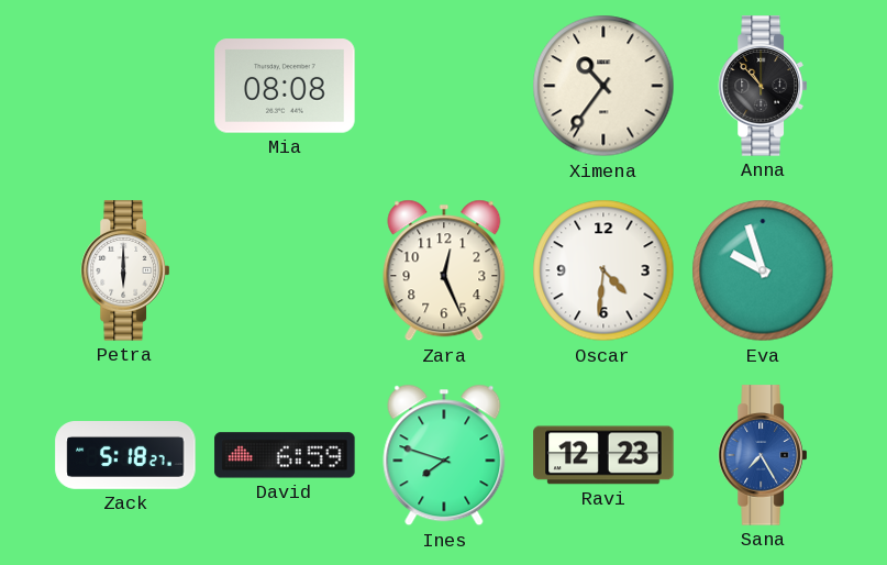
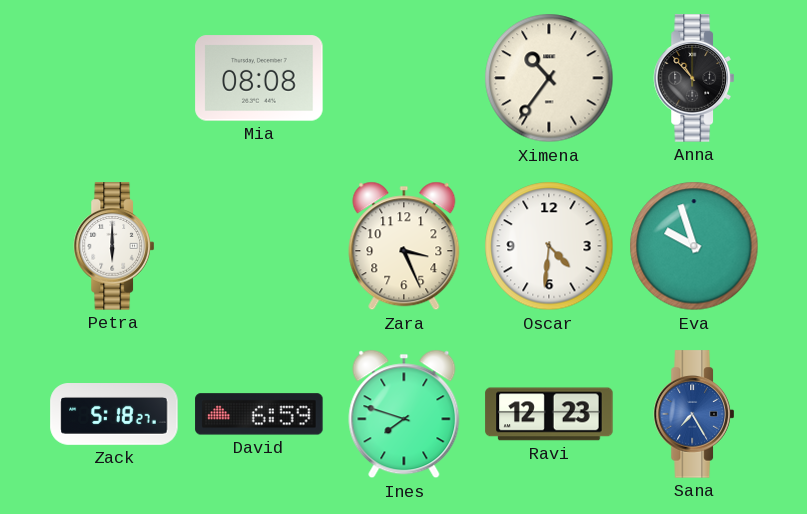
Zara: 12:26 -> 3:26
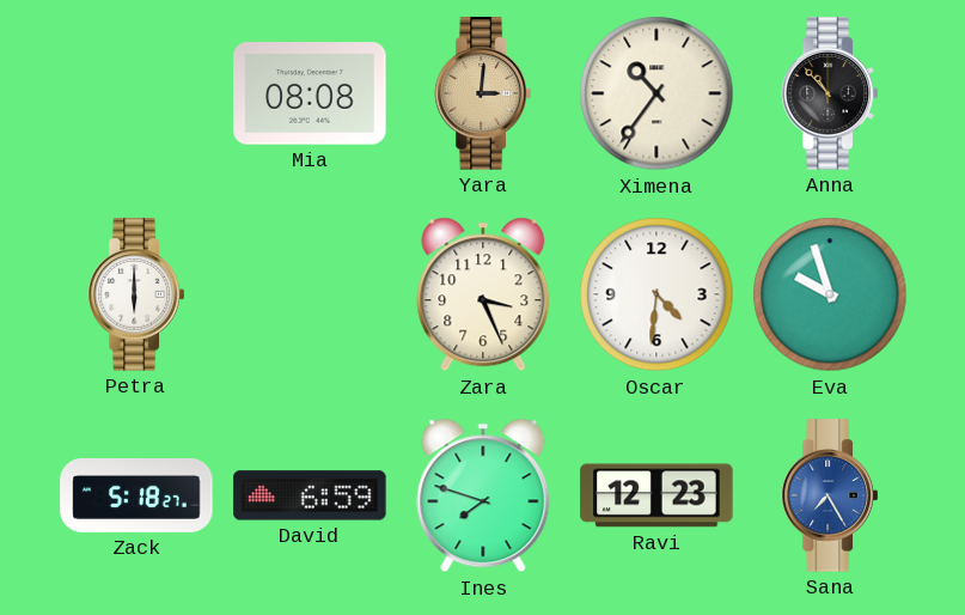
Yara: none -> 3:01
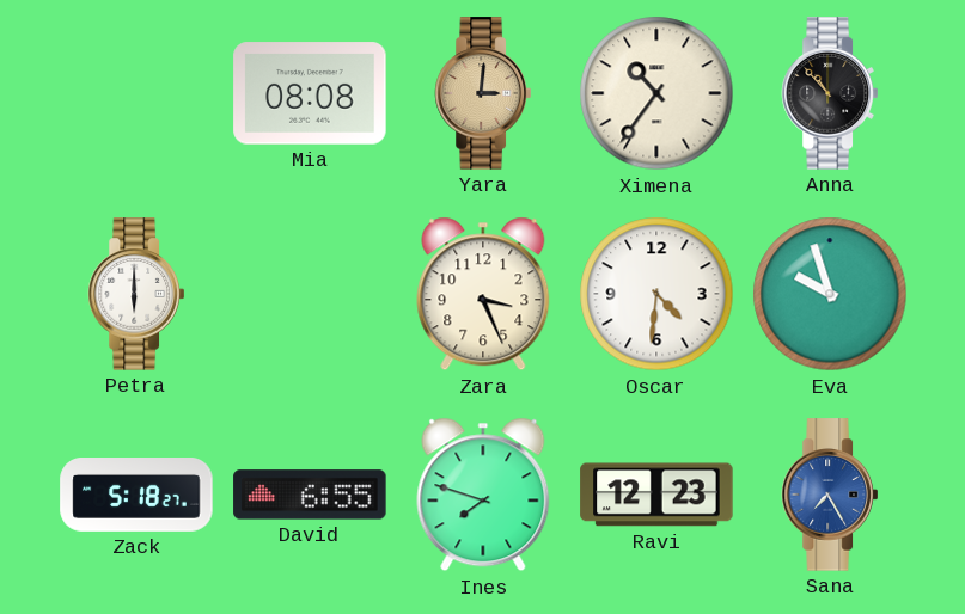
David: 6:59 -> 6:55
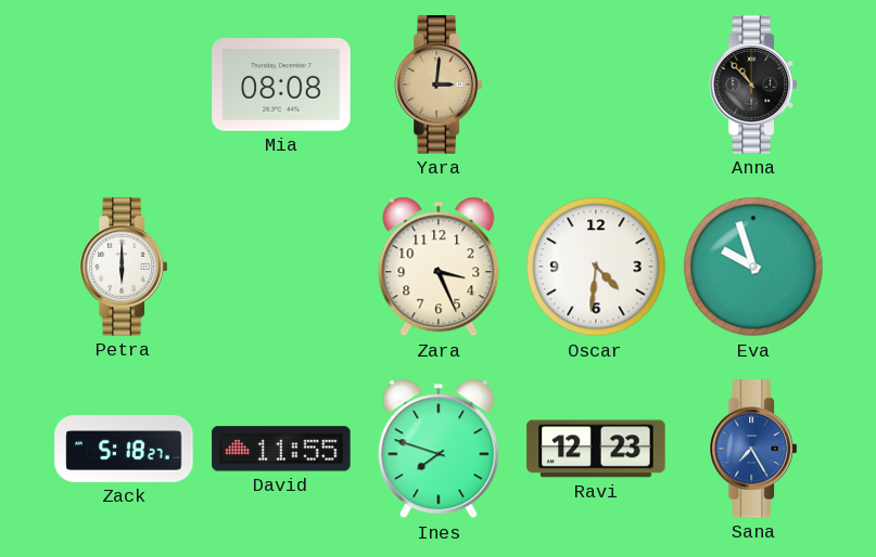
Ximena: 10:36 -> none
David: 6:55 -> 11:55
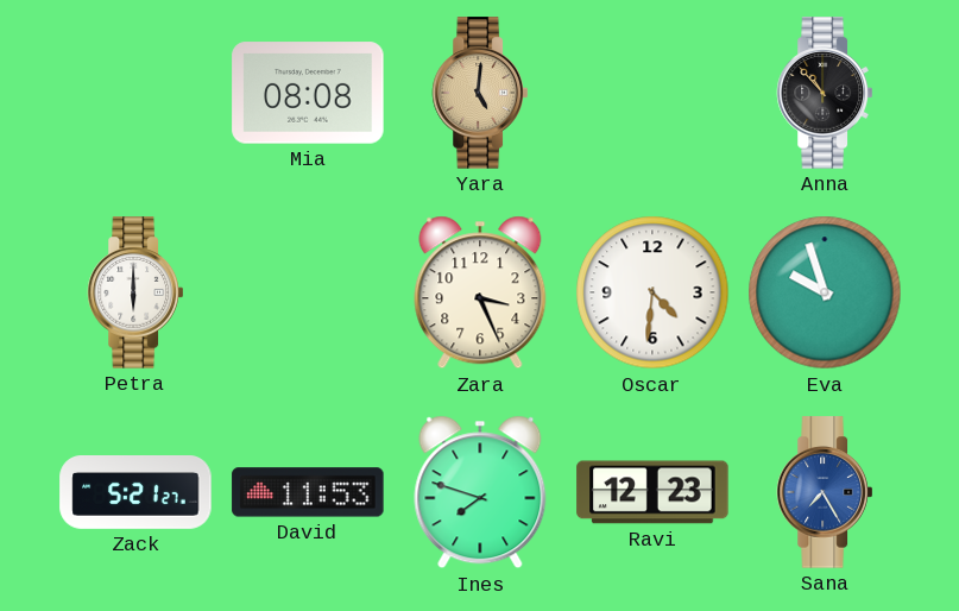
Yara: 3:01 -> 5:01
Zack: 5:18 -> 5:21
David: 11:55 -> 11:53
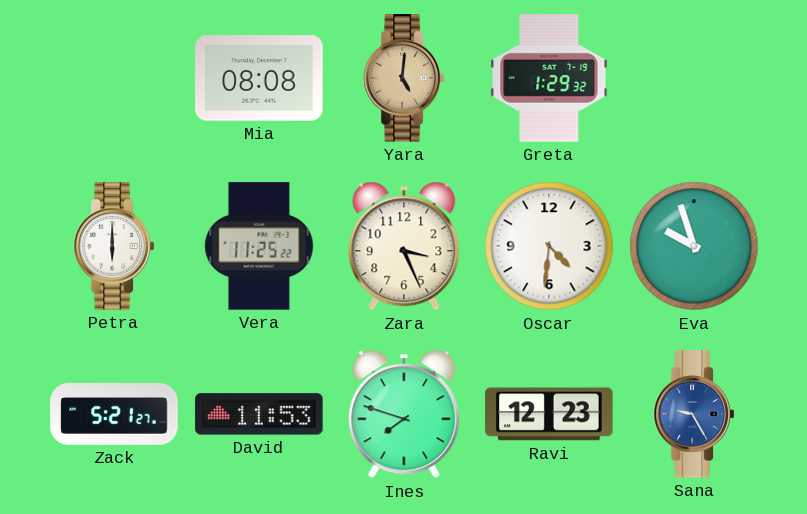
Greta: none -> 1:29
Anna: 10:53 -> none
Vera: none -> 11:25
Sana: 7:25 -> 9:25
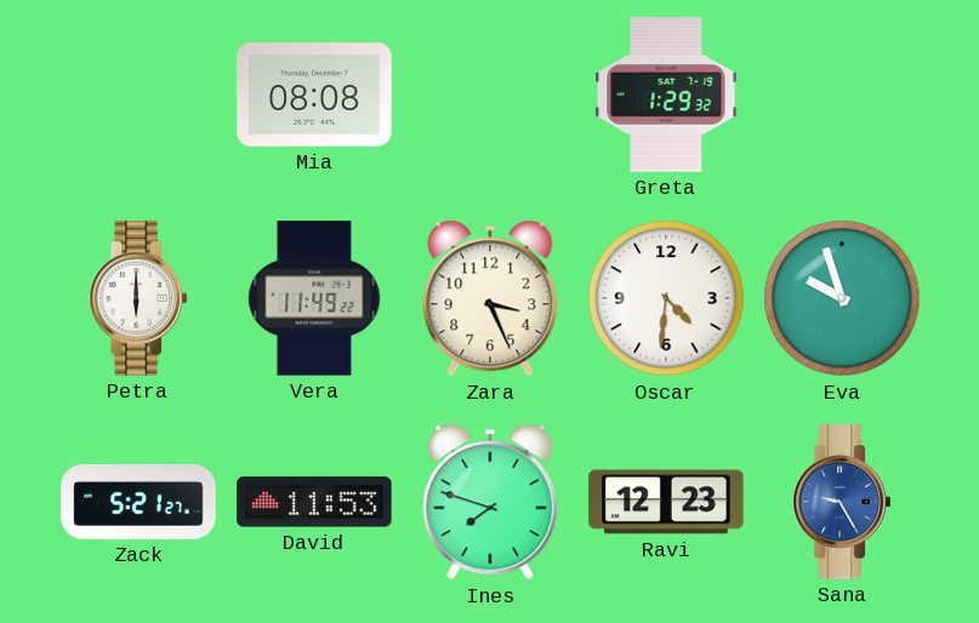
Yara: 5:01 -> none
Vera: 11:25 -> 11:49
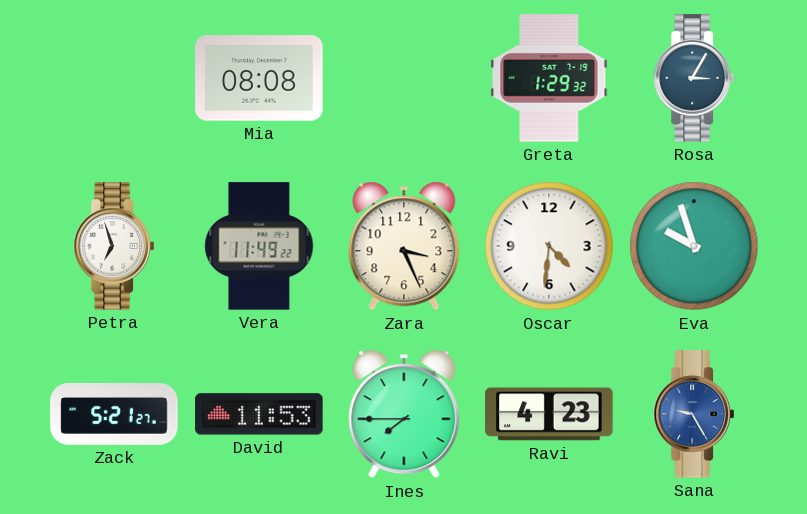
Rosa: none -> 3:05
Petra: 6:00 -> 6:57
Ines: 7:48 -> 7:45
Ravi: 12:23 -> 4:23
